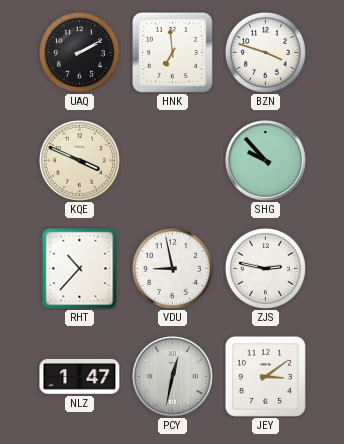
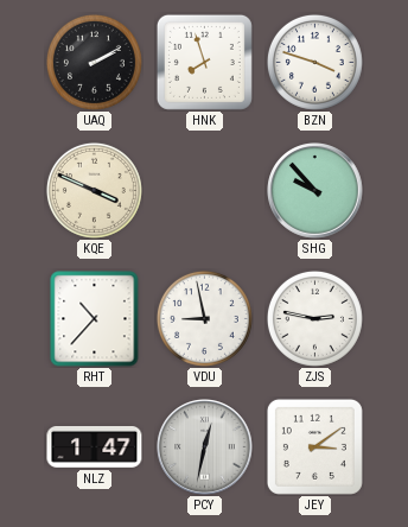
HNK: 6:59 -> 7:57
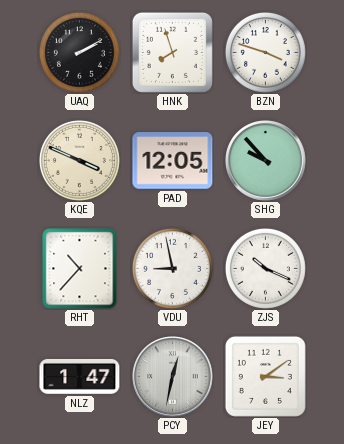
PAD: none -> 12:05
ZJS: 2:47 -> 10:19
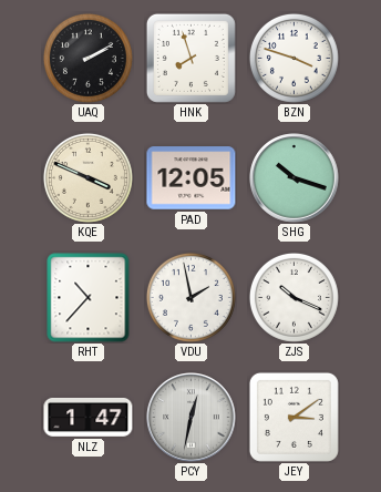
SHG: 9:53 -> 10:18
VDU: 8:58 -> 1:58
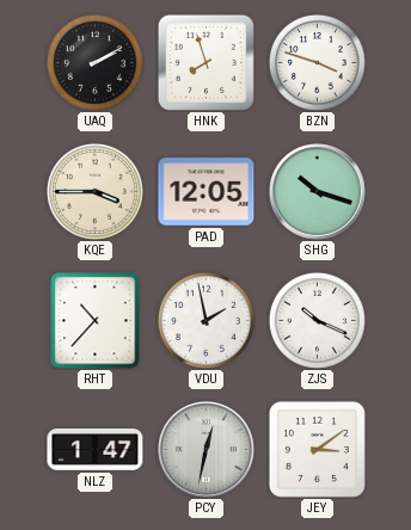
KQE: 3:49 -> 3:45
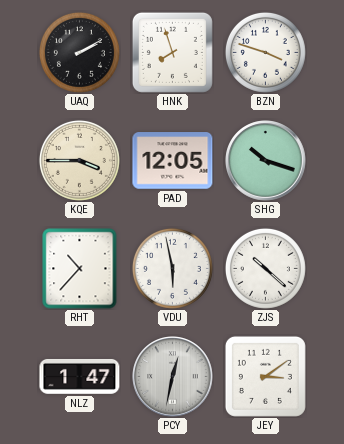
VDU: 1:58 -> 5:58
ZJS: 10:19 -> 10:22
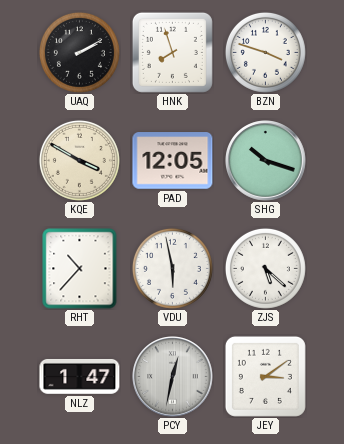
KQE: 3:45 -> 3:50
ZJS: 10:22 -> 5:22
